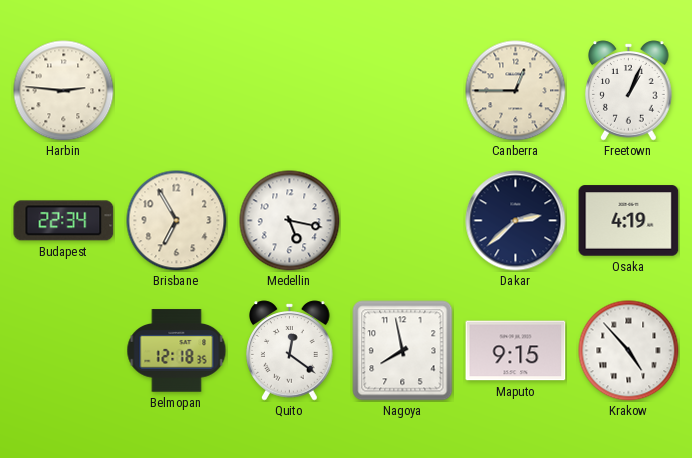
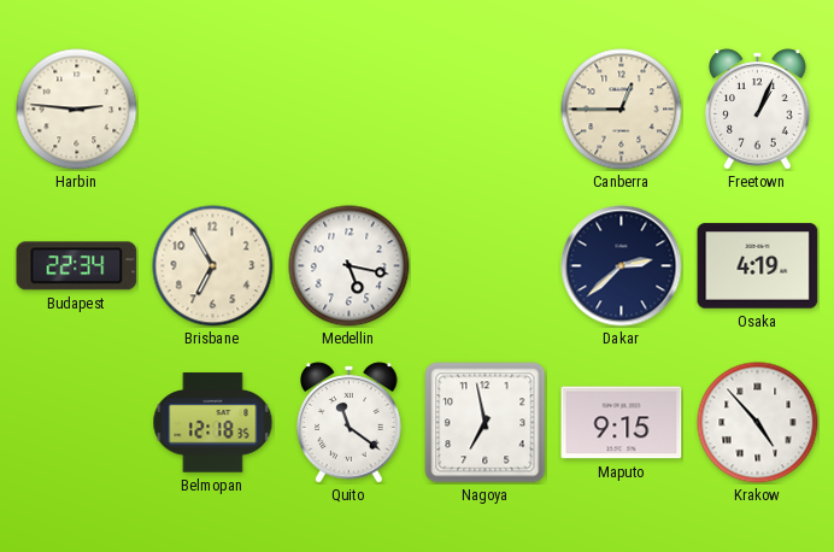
Quito: 12:21 -> 11:21
Nagoya: 7:58 -> 6:58
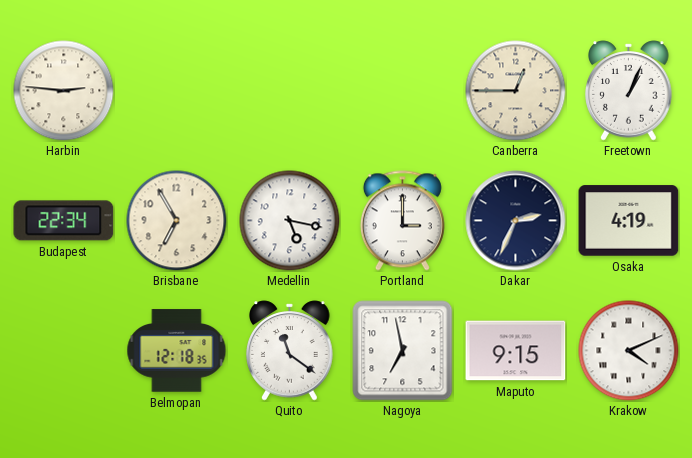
Portland: none -> 3:00
Dakar: 2:38 -> 2:34
Krakow: 4:53 -> 4:11
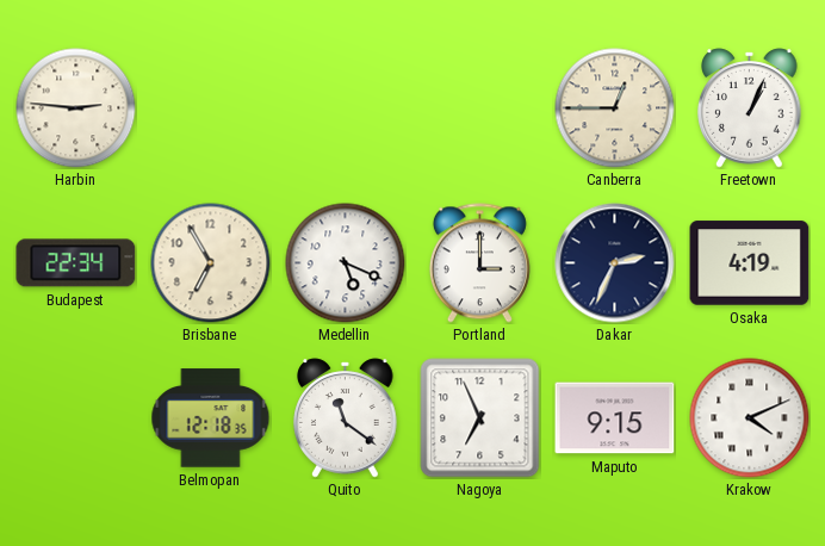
Medellin: 5:17 -> 5:19
Nagoya: 6:58 -> 6:56
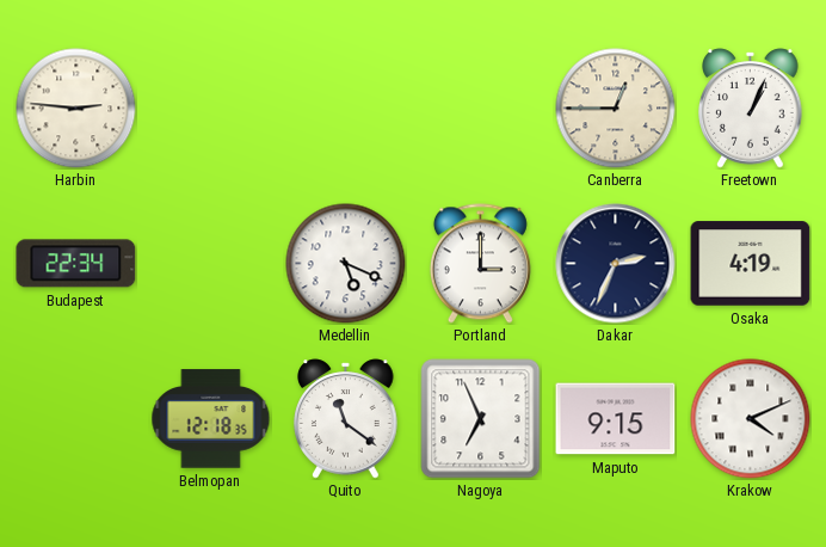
Brisbane: 6:55 -> none
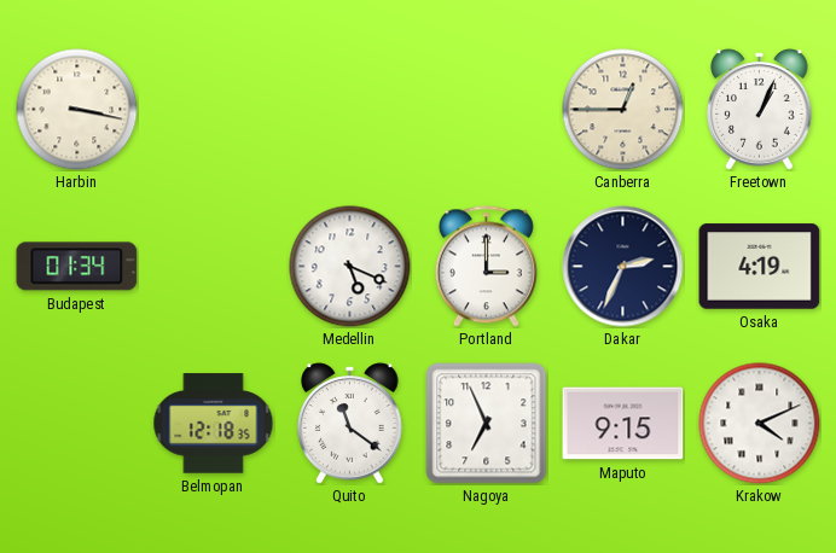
Harbin: 2:46 -> 3:17
Budapest: 22:34 -> 01:34
